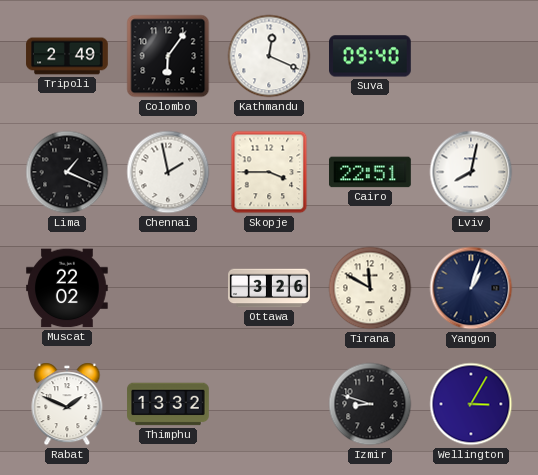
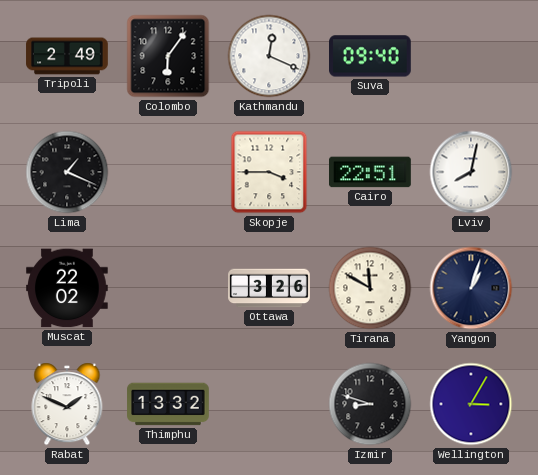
Chennai: 1:58 -> none
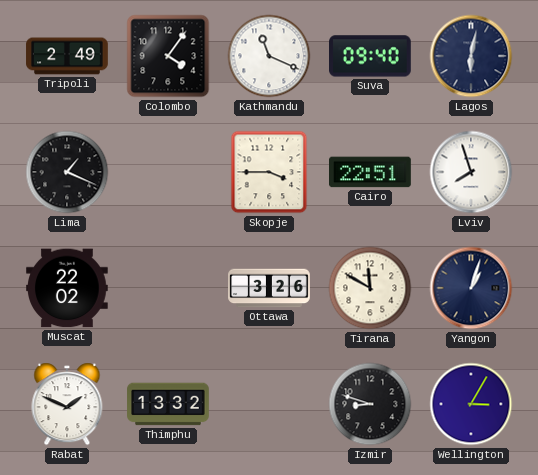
Colombo: 6:06 -> 4:06
Kathmandu: 12:19 -> 11:19
Lagos: none -> 6:02
Lviv: 8:02 -> 7:57
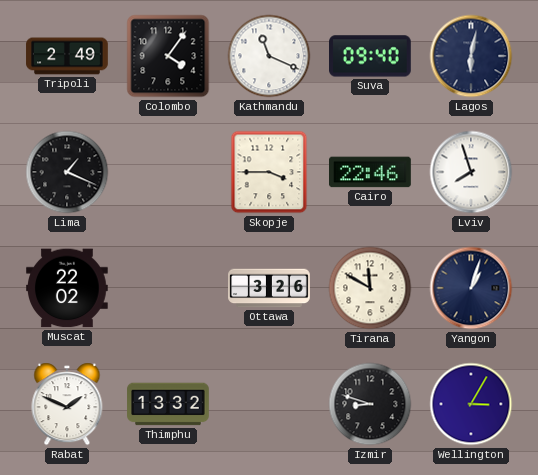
Cairo: 22:51 -> 22:46
